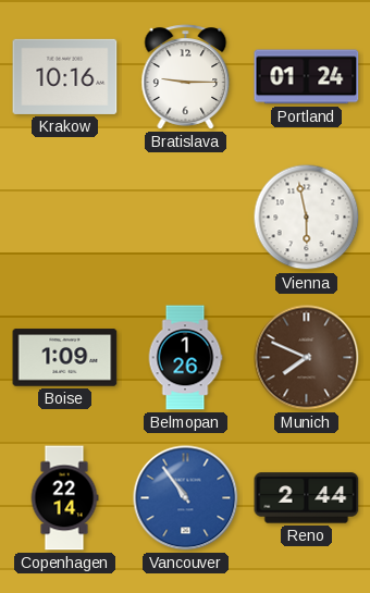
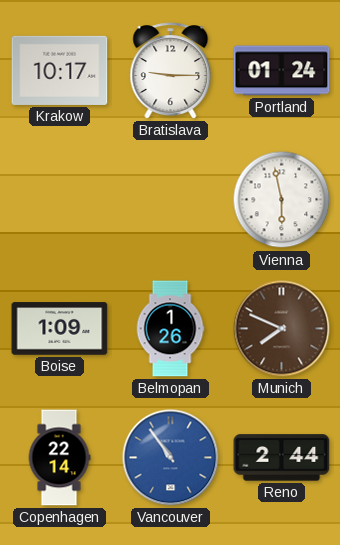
Krakow: 10:16 -> 10:17
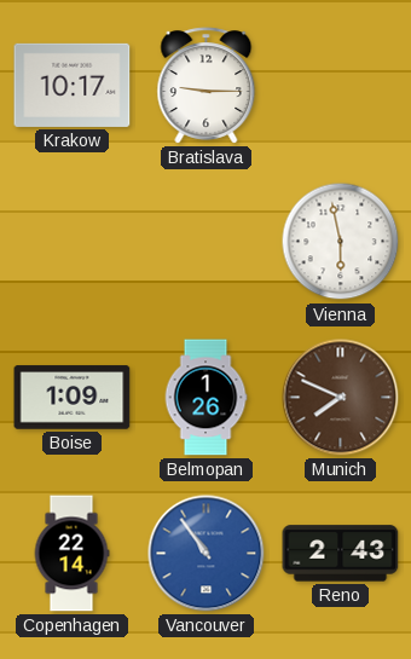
Portland: 01:24 -> none
Reno: 2:44 -> 2:43
